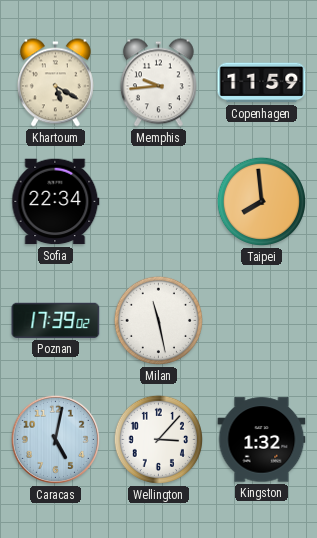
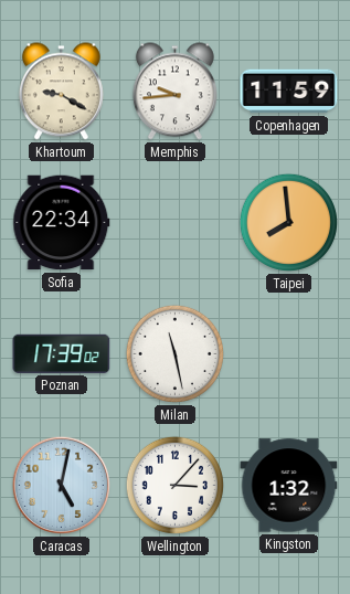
Khartoum: 5:20 -> 9:20
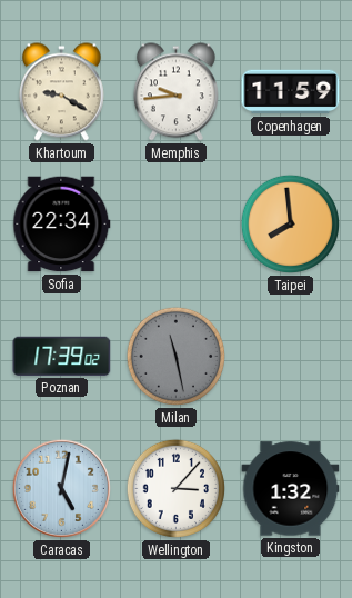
Milan dial: white -> grey
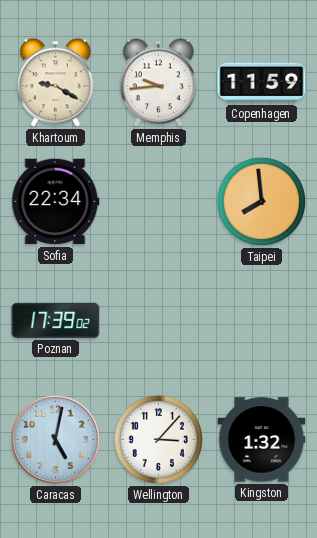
Milan: 11:28 -> none
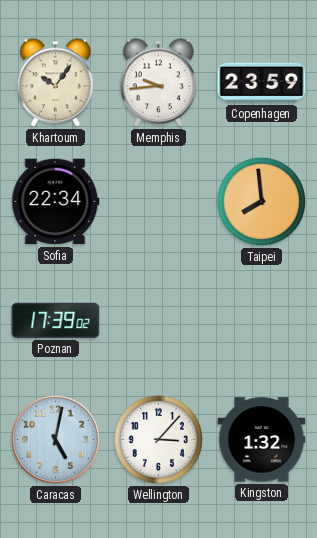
Khartoum: 9:20 -> 10:06
Copenhagen: 11:59 -> 23:59
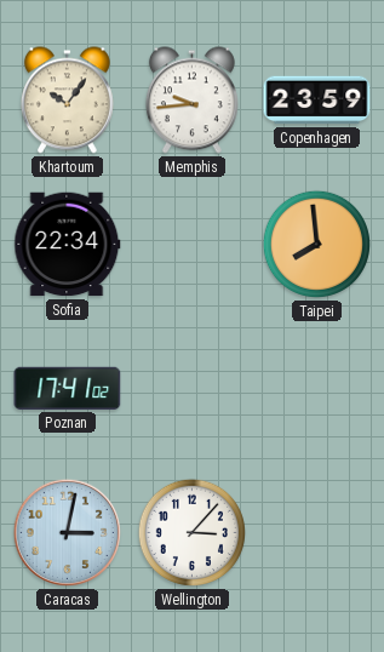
Poznan: 17:39 -> 17:41
Caracas: 5:02 -> 3:02
Kingston: 1:32 -> none
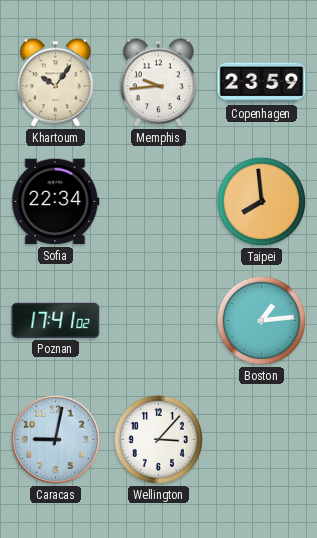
Boston: none -> 1:14
Caracas: 3:02 -> 9:02
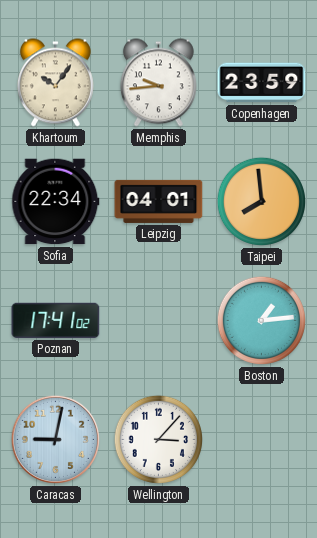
Leipzig: none -> 04:01
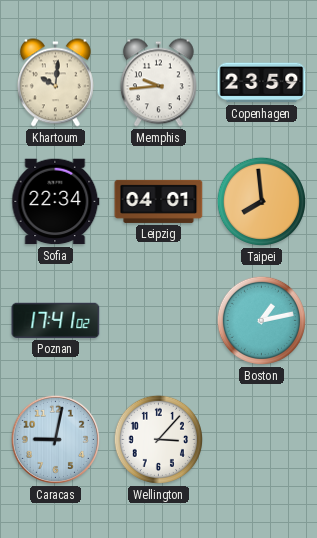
Khartoum: 10:06 -> 10:01
Boston: 1:14 -> 1:13
